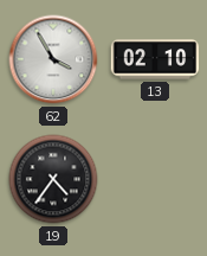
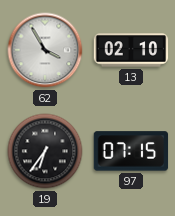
19: 4:36 -> 6:36
97: none -> 07:15
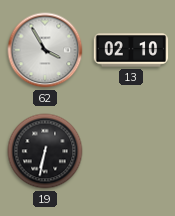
19: 6:36 -> 6:32
97: 07:15 -> none
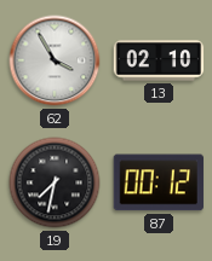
19: 6:32 -> 7:32
87: none -> 00:12
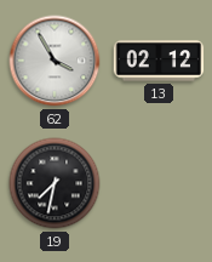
13: 02:10 -> 02:12
87: 00:12 -> none
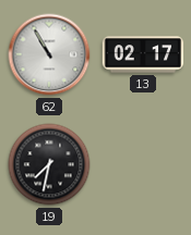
62: 3:55 -> 10:55
13: 02:12 -> 02:17
